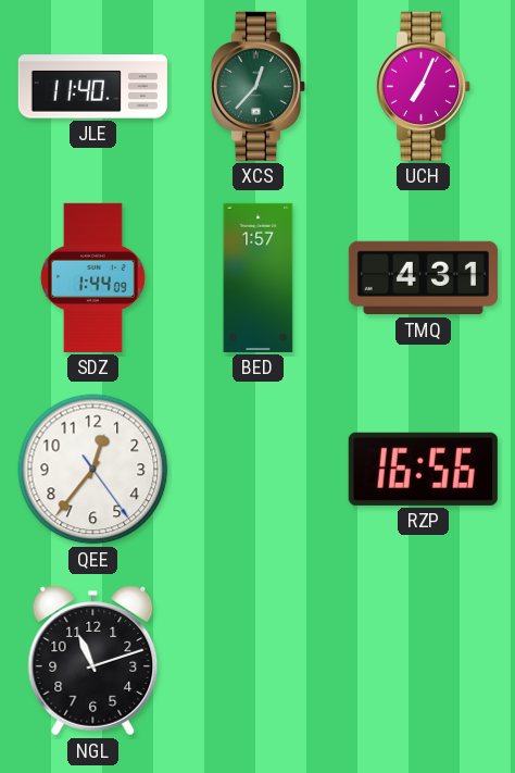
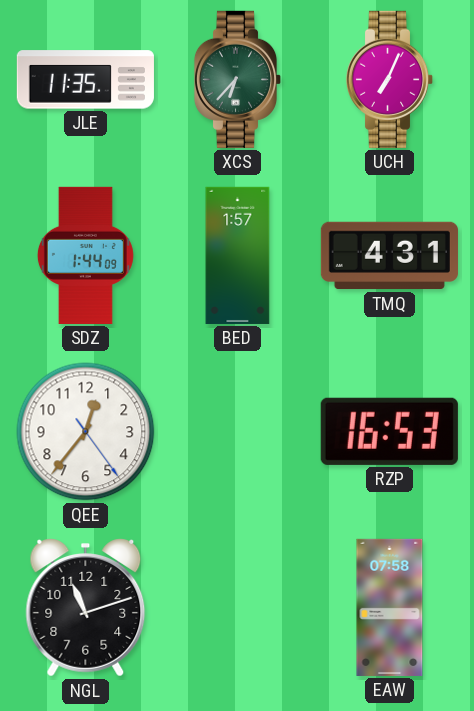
JLE: 11:40 -> 11:35
XCS: 12:37 -> 6:37
RZP: 16:56 -> 16:53
EAW: none -> 07:58
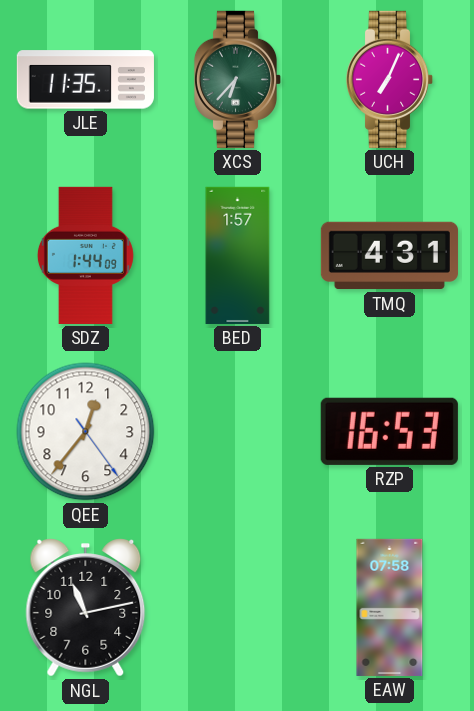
NGL: 11:12 -> 11:13
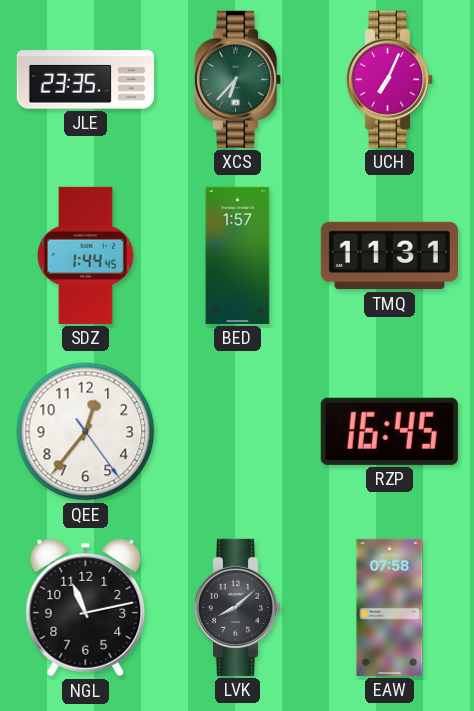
JLE: 11:35 -> 23:35
SDZ: 1:44:09 -> 1:44:45
TMQ: 4:31 -> 11:31
RZP: 16:53 -> 16:45
LVK: none -> 8:08
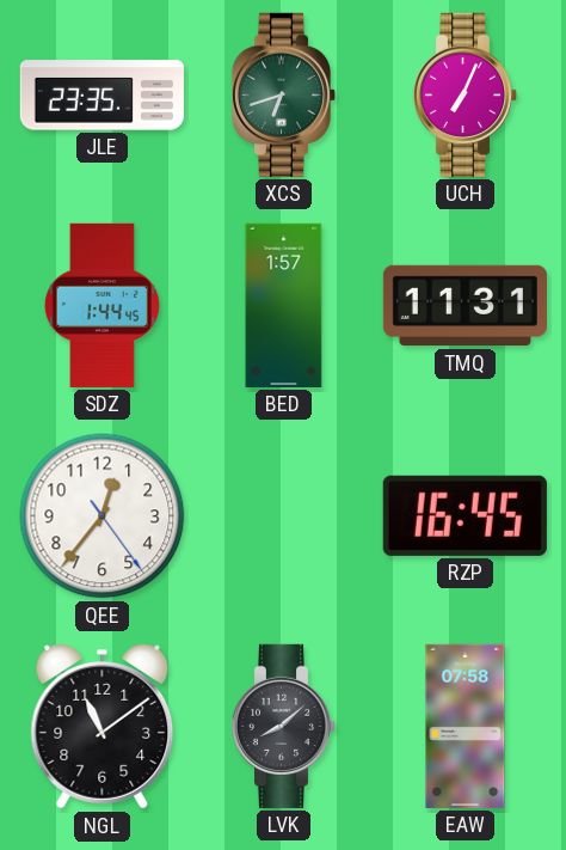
XCS: 6:37 -> 6:42
NGL: 11:13 -> 11:09
